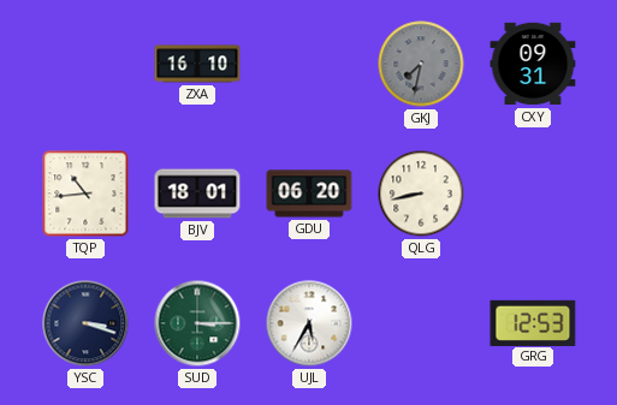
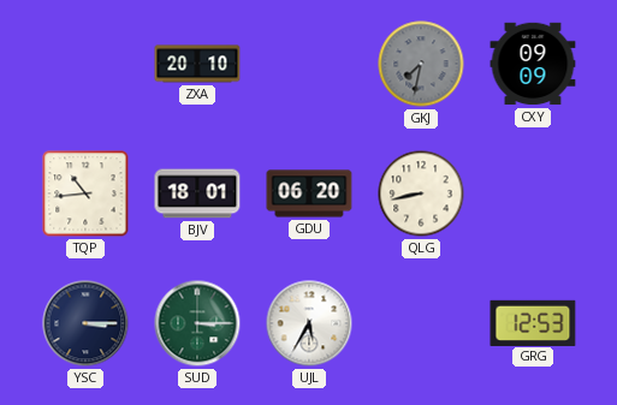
ZXA: 16:10 -> 20:10
CXY: 09:31 -> 09:09
YSC: 3:18 -> 3:15
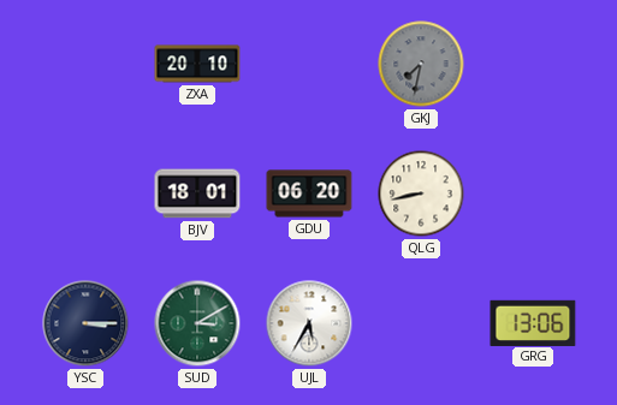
CXY: 09:09 -> none
TQP: 10:44 -> none
SUD: 3:15 -> 3:10
GRG: 12:53 -> 13:06
